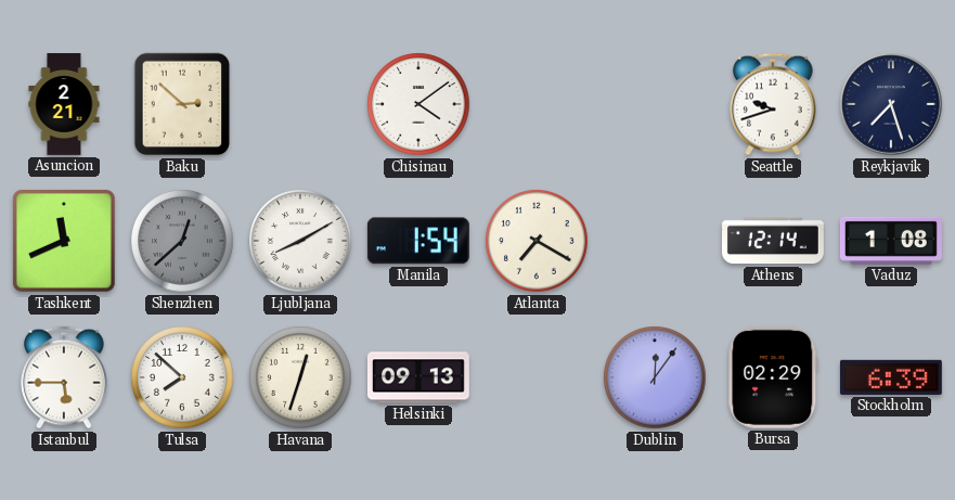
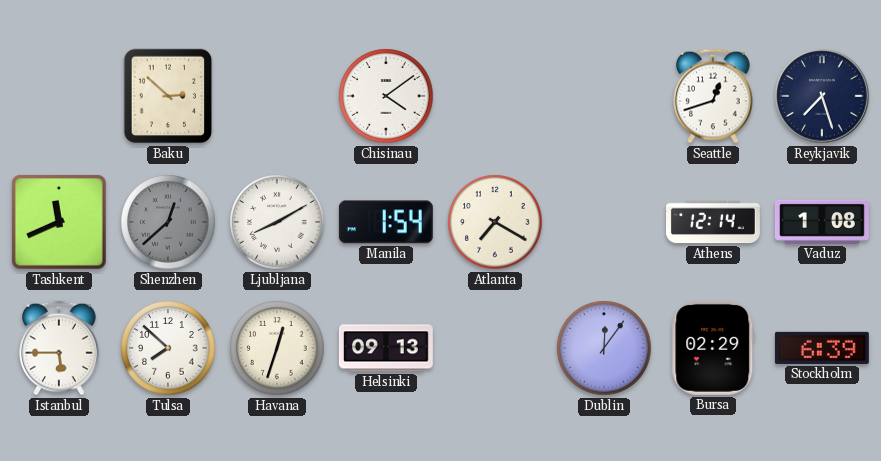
Asuncion: 2:21 -> none
Seattle: 9:42 -> 12:42
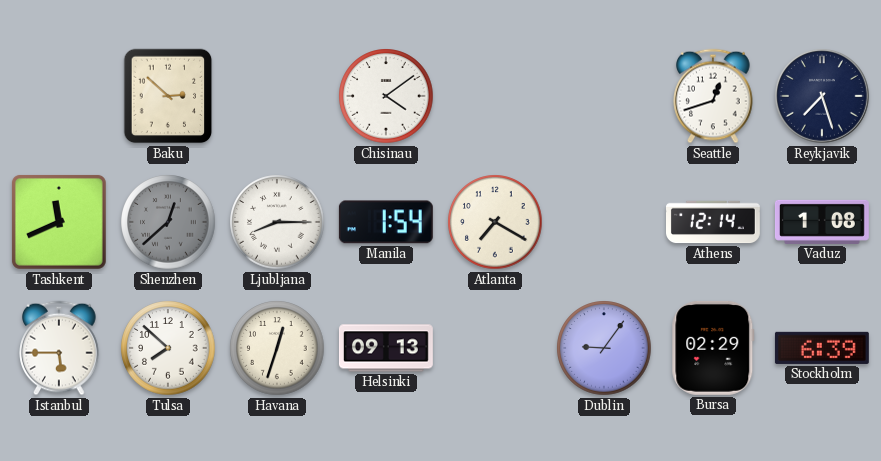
Ljubljana: 8:10 -> 8:15
Dublin: 12:06 -> 9:06
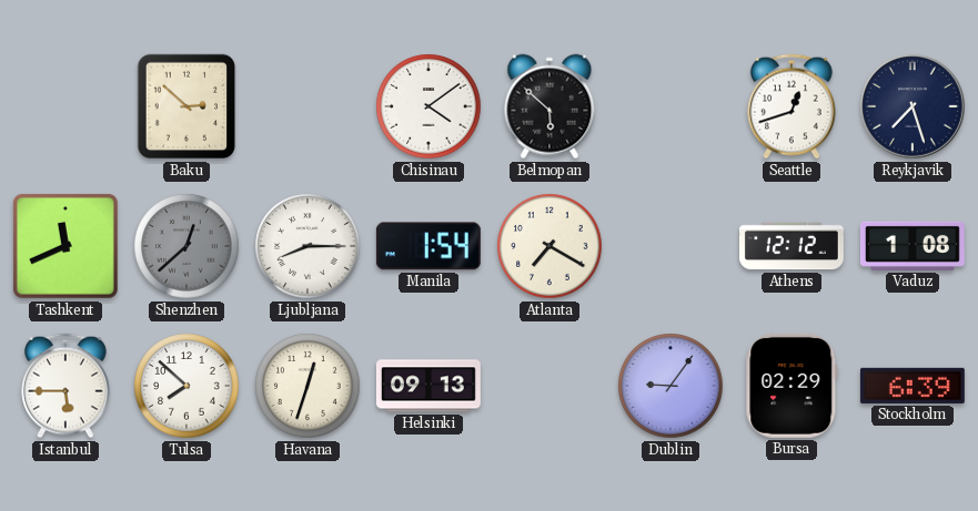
Belmopan: none -> 5:52
Athens: 12:14 -> 12:12
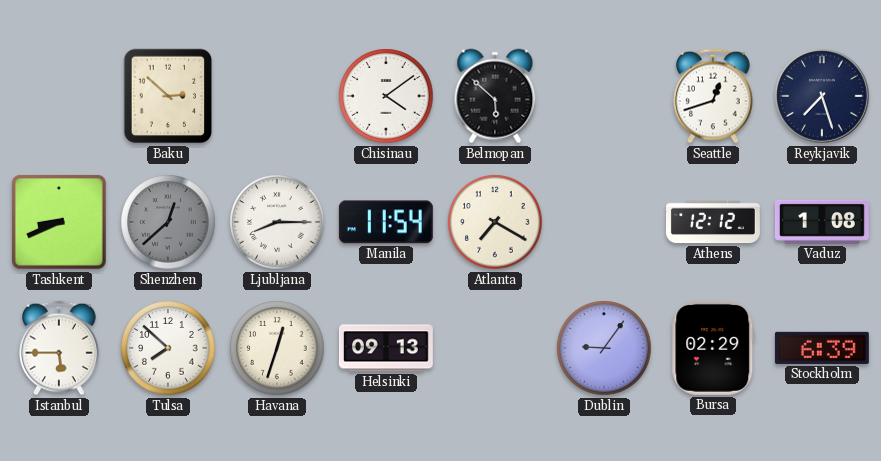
Tashkent: 11:41 -> 8:41
Manila: 1:54 -> 11:54
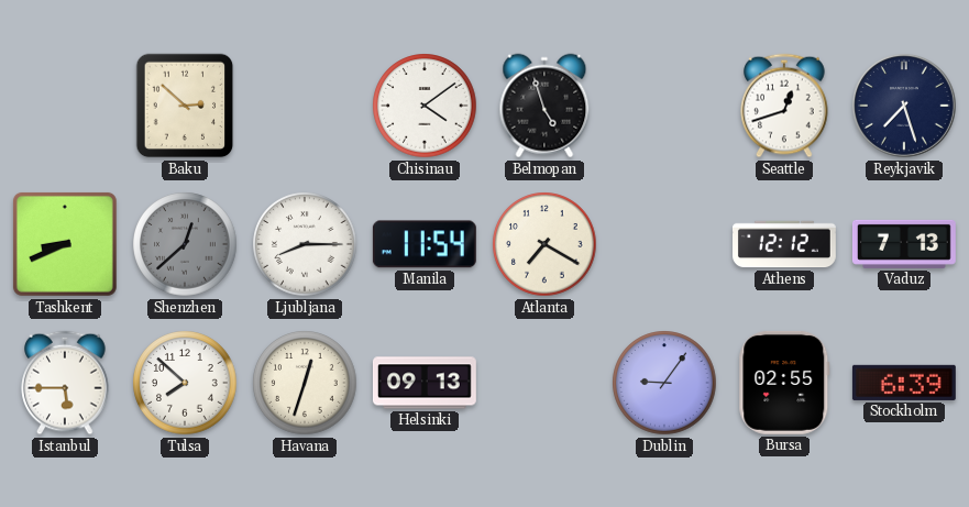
Belmopan: 5:52 -> 4:57
Vaduz: 1:08 -> 7:13
Bursa: 02:29 -> 02:55
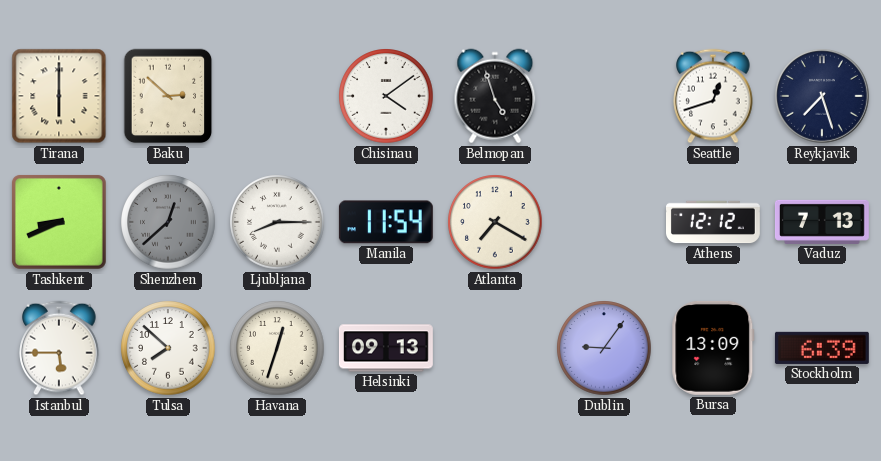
Tirana: none -> 6:00
Bursa: 02:55 -> 13:09
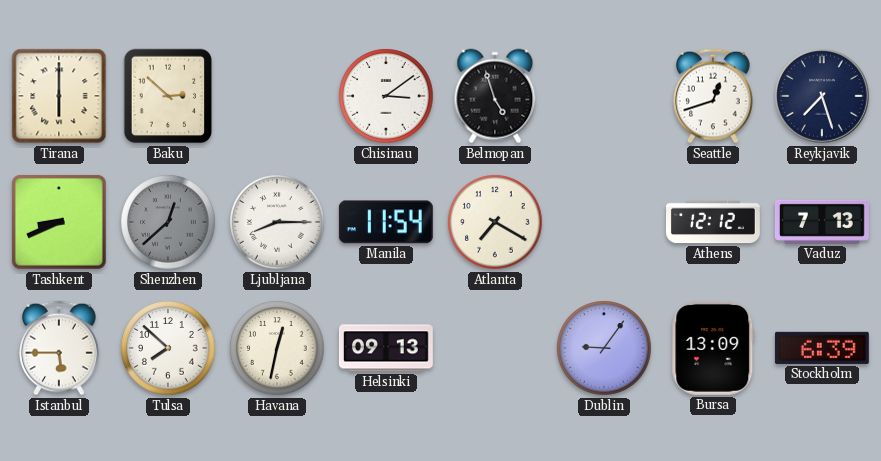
Chisinau: 4:09 -> 3:09
Havana: 12:33 -> 12:32
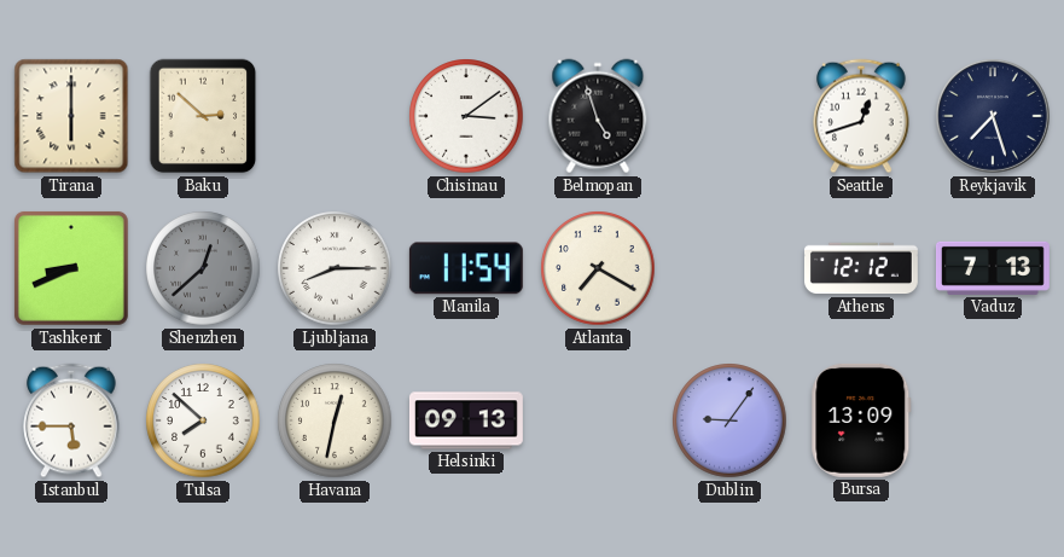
Stockholm: 6:39 -> none
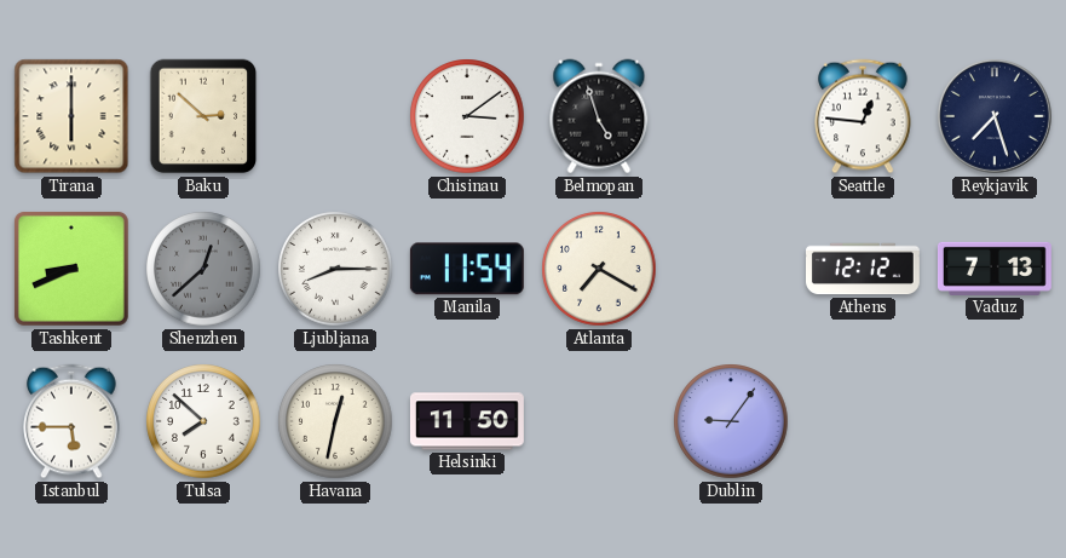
Seattle: 12:42 -> 12:46
Helsinki: 09:13 -> 11:50
Bursa: 13:09 -> none
